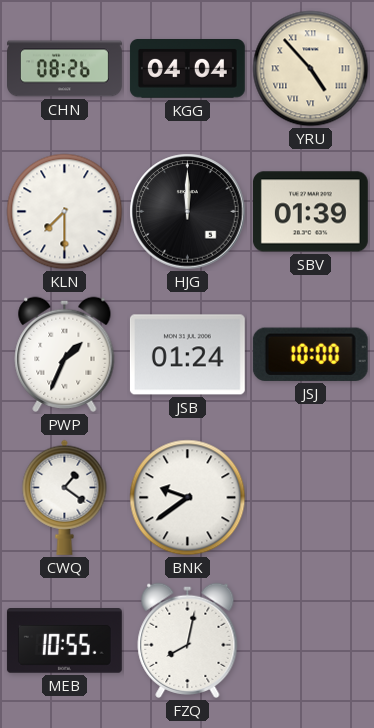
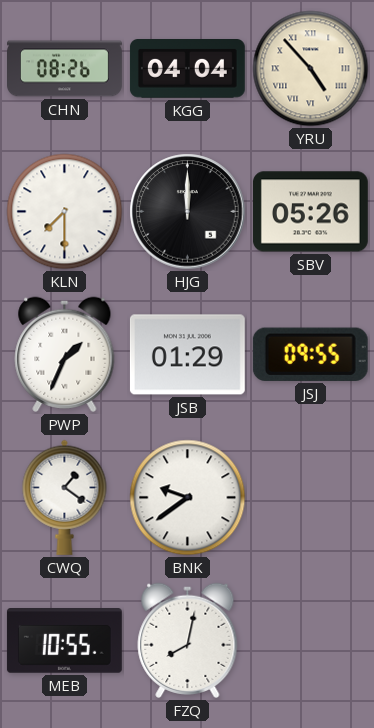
SBV: 01:39 -> 05:26
JSB: 01:24 -> 01:29
JSJ: 10:00 -> 09:55
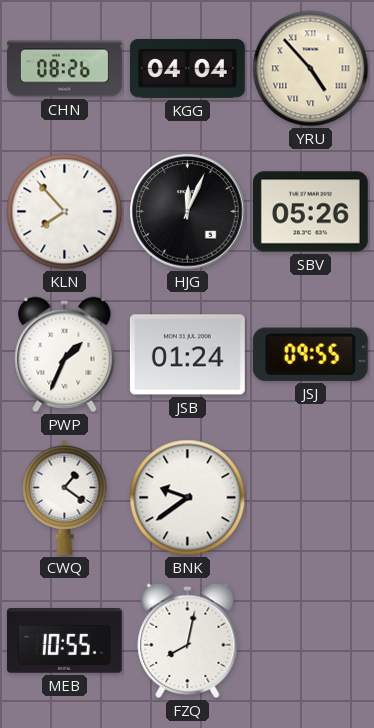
KLN: 7:30 -> 7:53
HJG: 12:00 -> 12:04
JSB: 01:29 -> 01:24
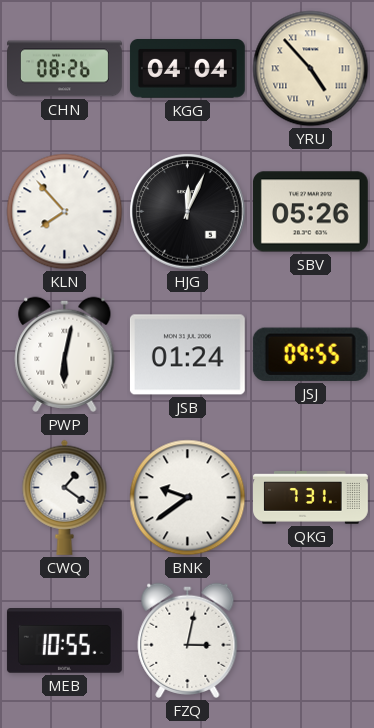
PWP: 1:34 -> 6:02
QKG: none -> 7:31
FZQ: 8:02 -> 3:02
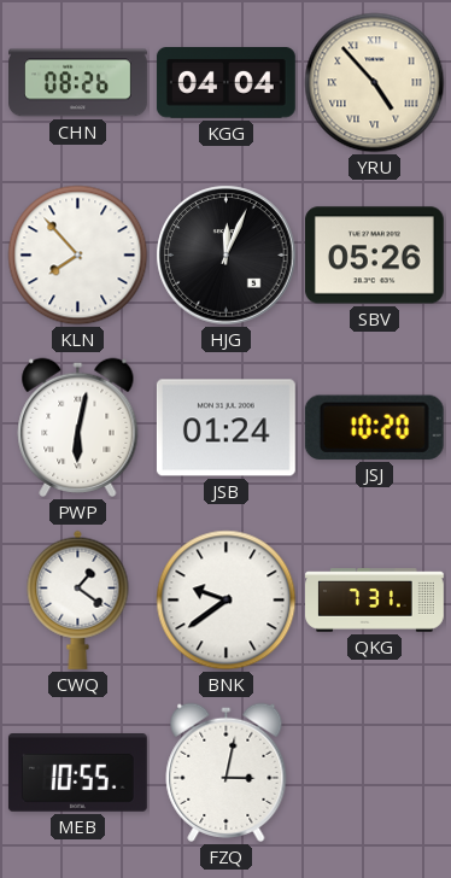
JSJ: 09:55 -> 10:20
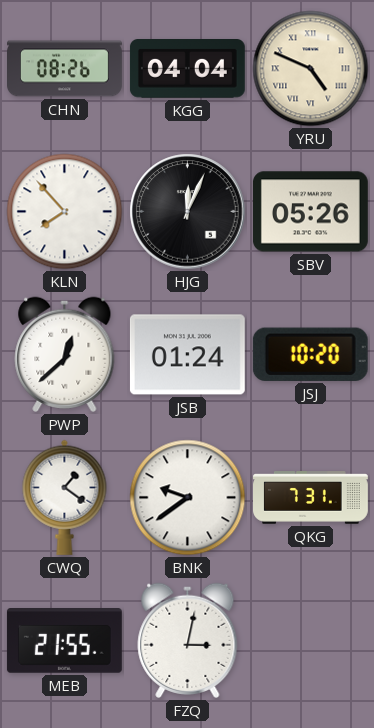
YRU: 4:53 -> 4:49
PWP: 6:02 -> 12:38
MEB: 10:55 -> 21:55
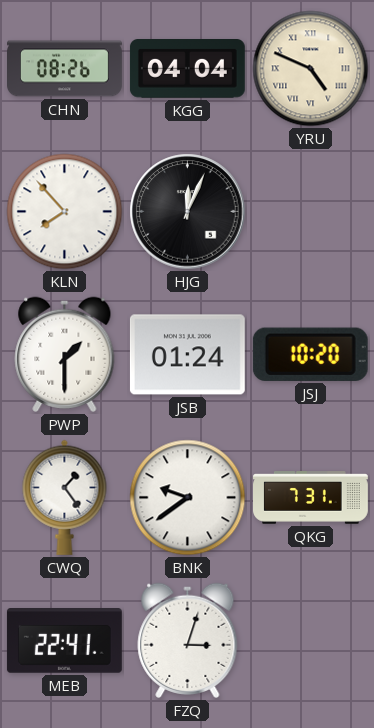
SBV: 05:26 -> none
PWP: 12:38 -> 1:30
CWQ: 1:21 -> 1:24
MEB: 21:55 -> 22:41
FZQ: 3:02 -> 3:03
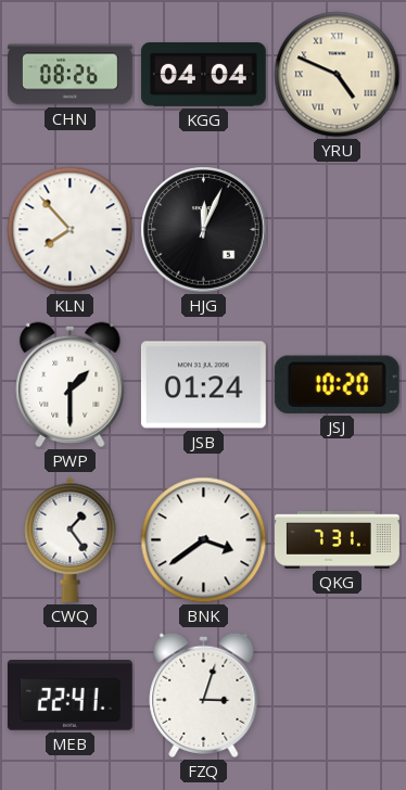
BNK: 9:39 -> 3:39
